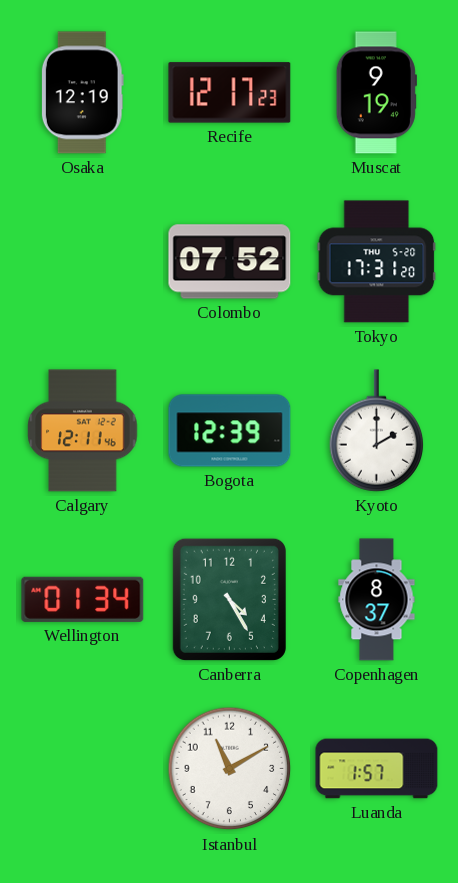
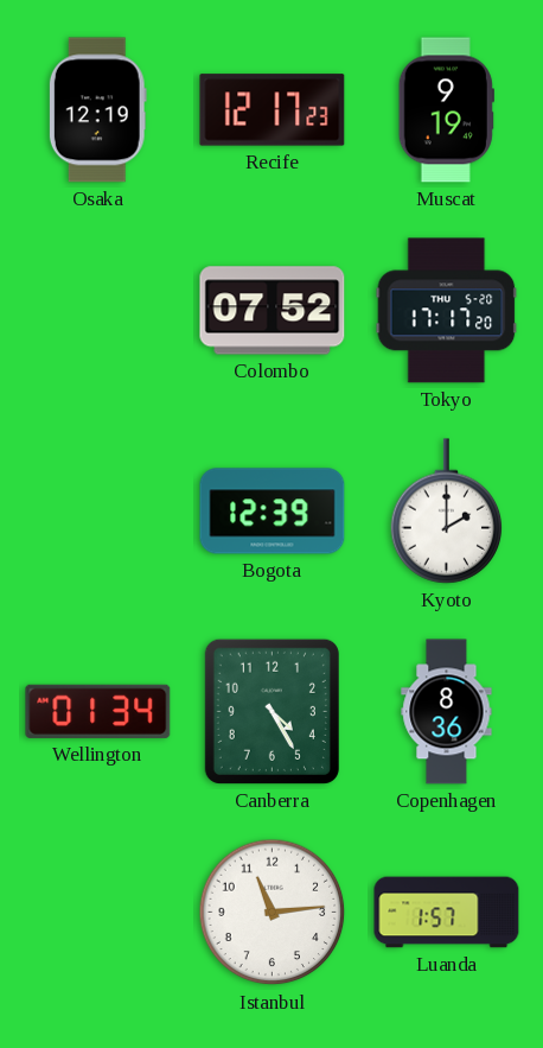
Tokyo: 17:31 -> 17:17
Calgary: 12:11 -> none
Copenhagen: 8:37 -> 8:36
Istanbul: 11:10 -> 11:14
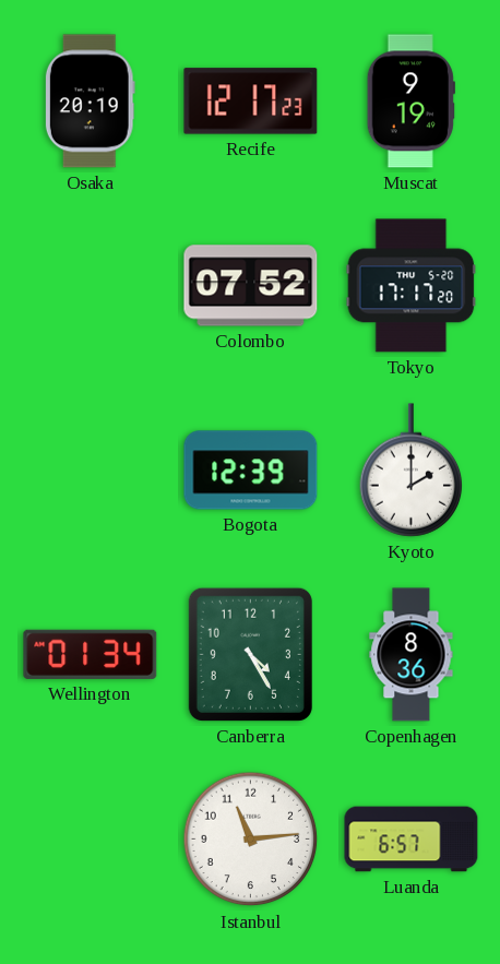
Osaka: 12:19 -> 20:19
Luanda: 1:57 -> 6:57
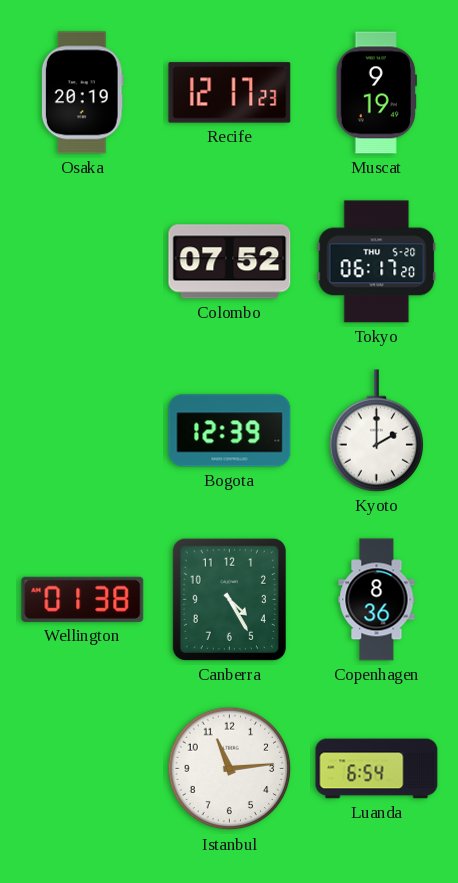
Tokyo: 17:17 -> 06:17
Wellington: 01:34 -> 01:38
Luanda: 6:57 -> 6:54
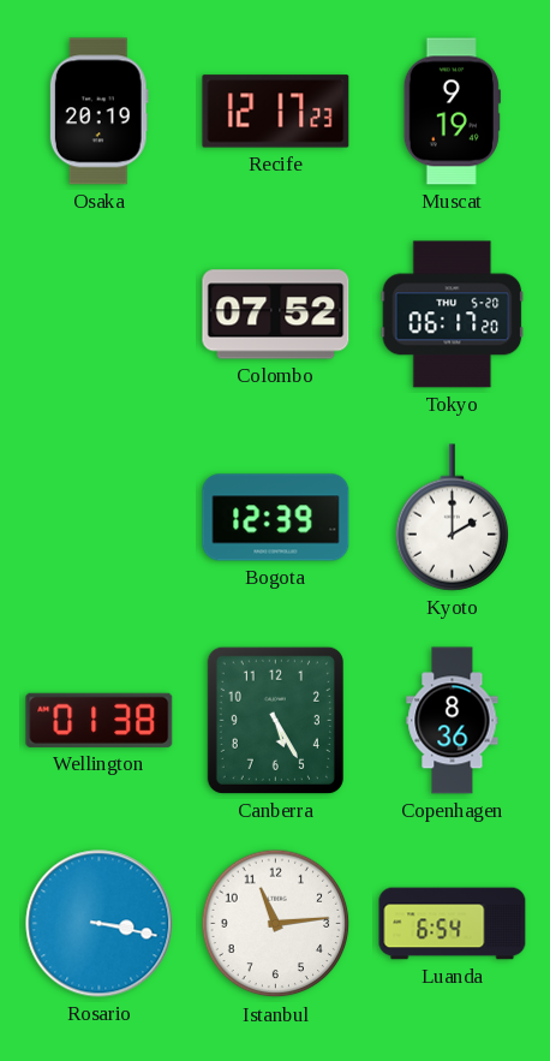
Canberra: 4:25 -> 5:25
Rosario: none -> 3:17
